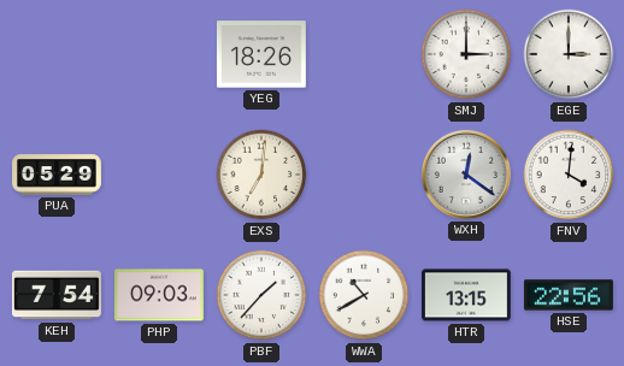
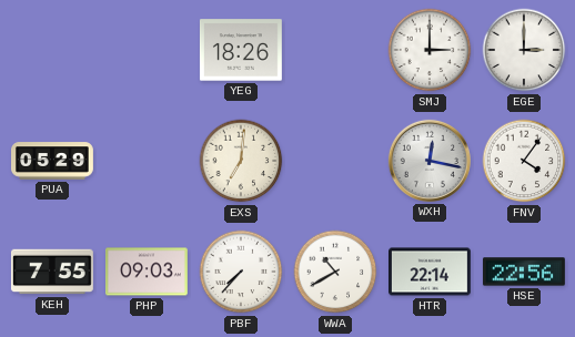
WXH: 12:21 -> 12:17
FNV: 4:01 -> 4:06
KEH: 7:54 -> 7:55
PBF: 1:37 -> 7:37
HTR: 13:15 -> 22:14
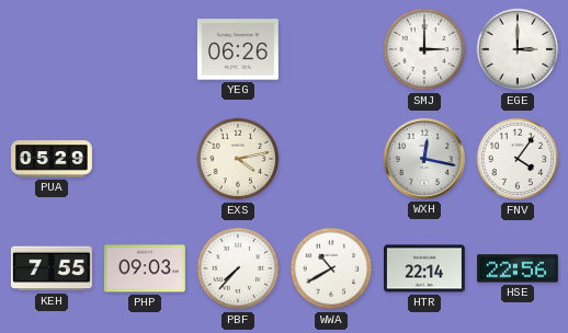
YEG: 18:26 -> 06:26
EXS: 7:01 -> 4:13
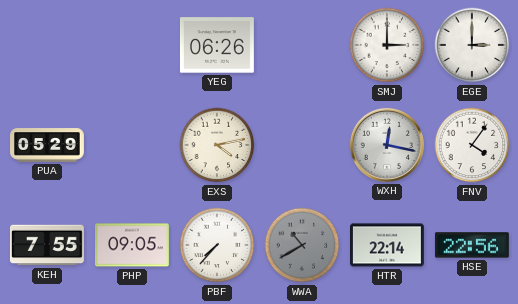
PHP: 09:03 -> 09:05
WWA dial: white -> grey
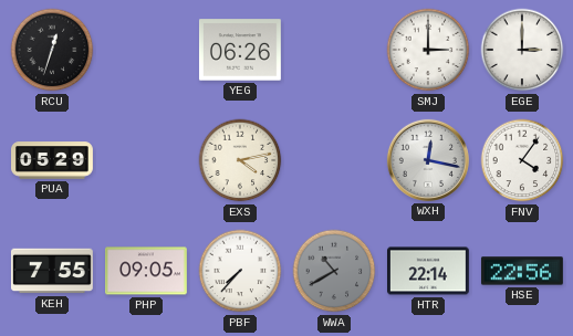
RCU: none -> 12:33
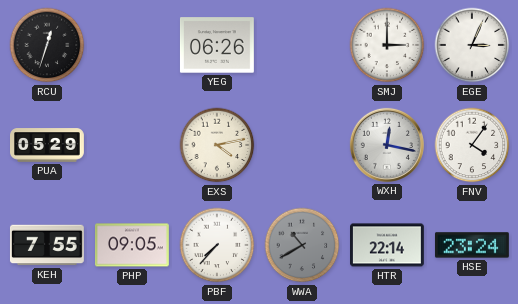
EGE: 3:00 -> 3:04
HSE: 22:56 -> 23:24
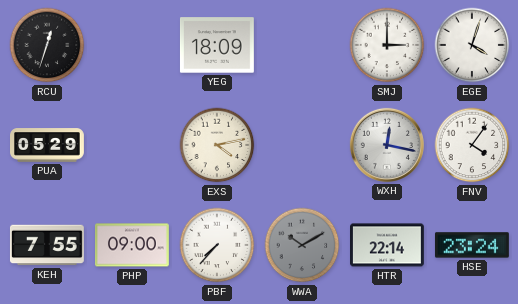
YEG: 06:26 -> 18:09
EGE: 3:04 -> 4:03
PHP: 09:05 -> 09:00
WWA: 10:40 -> 10:10
